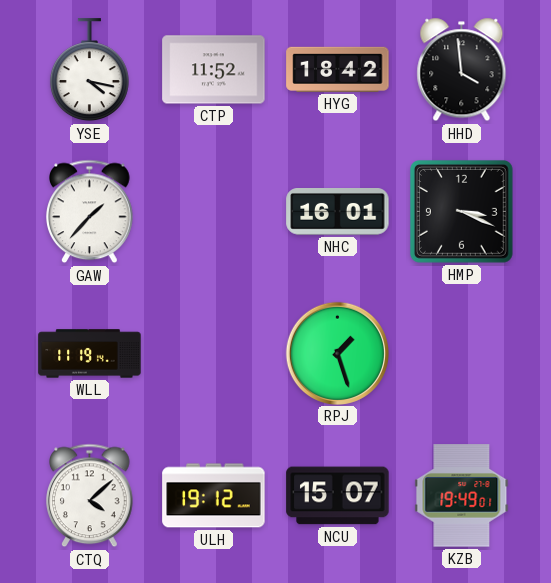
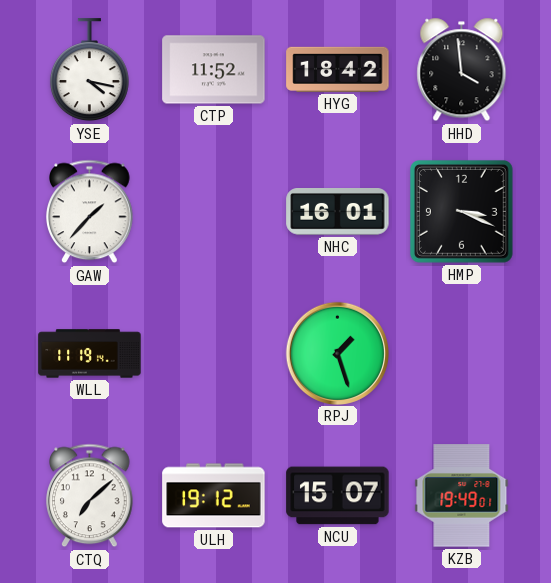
CTQ: 4:08 -> 7:08
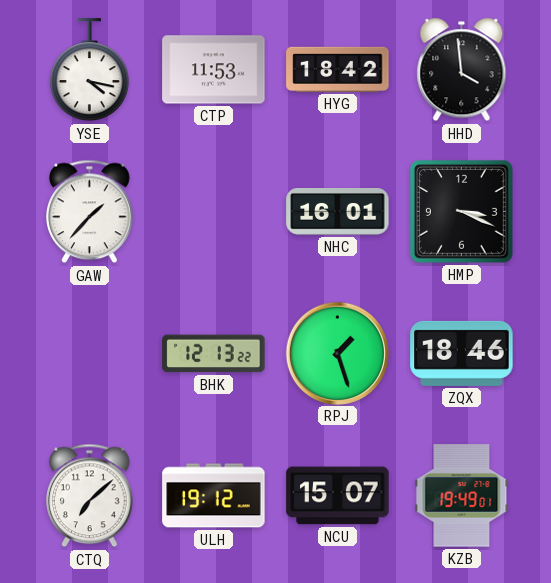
CTP: 11:52 -> 11:53
WLL: 11:19 -> none
BHK: none -> 12:13
ZQX: none -> 18:46
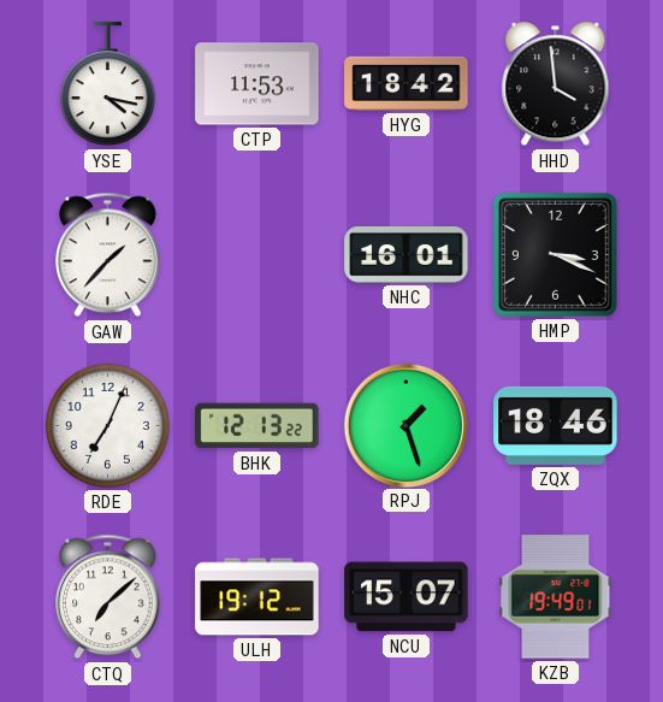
RDE: none -> 7:04
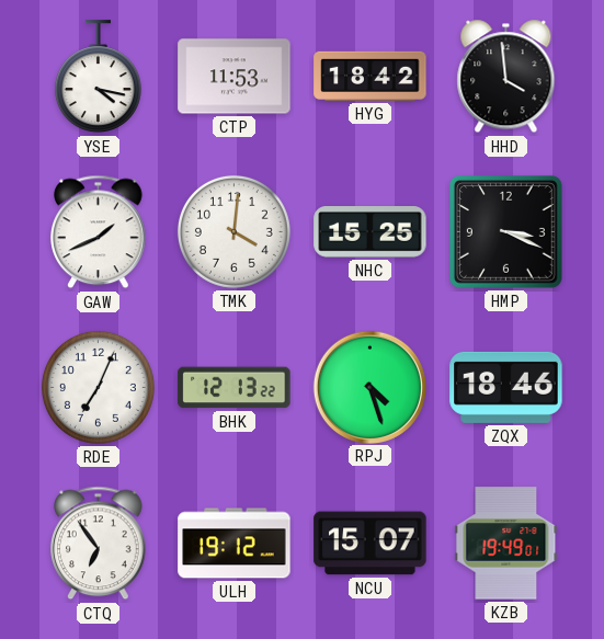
GAW: 1:37 -> 1:41
TMK: none -> 4:01
NHC: 16:01 -> 15:25
RPJ: 1:27 -> 4:27
CTQ: 7:08 -> 6:54
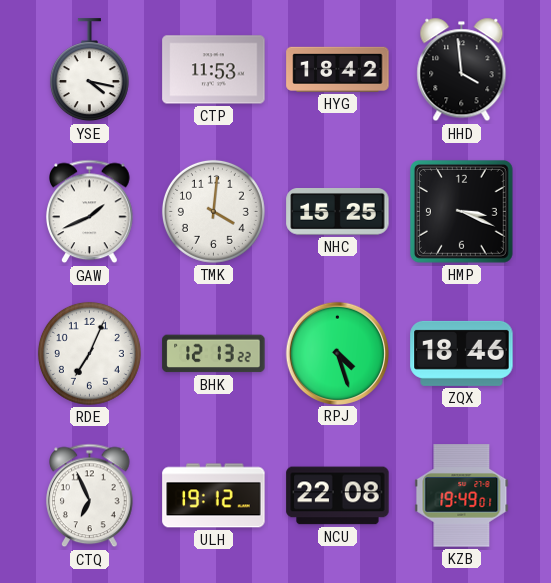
CTQ: 6:54 -> 6:56
NCU: 15:07 -> 22:08
